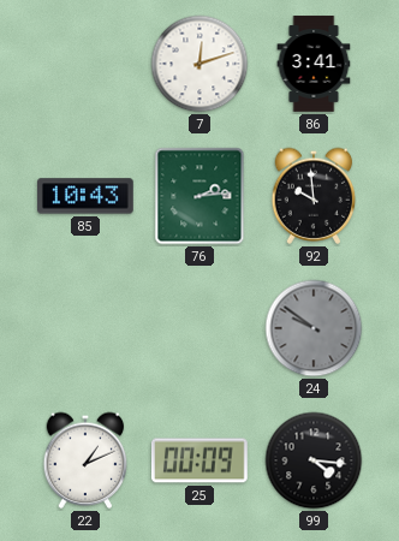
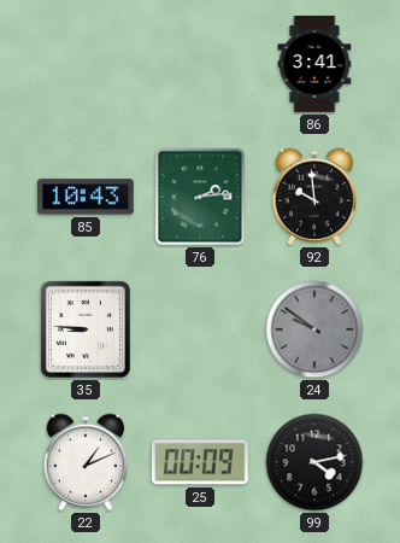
7: 12:12 -> none
35: none -> 8:46
99: 4:16 -> 4:13
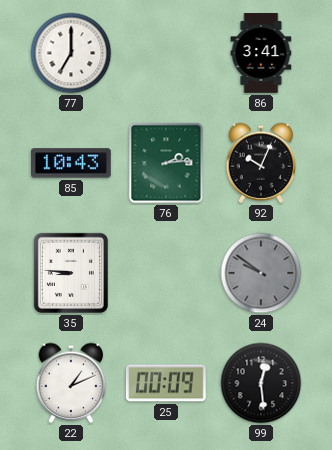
77: none -> 7:00
92: 9:59 -> 10:04
99: 4:13 -> 12:29
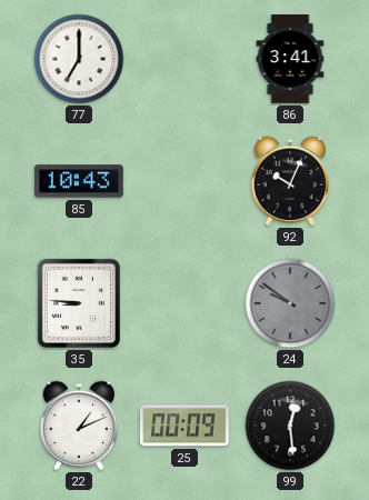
76: 2:14 -> none
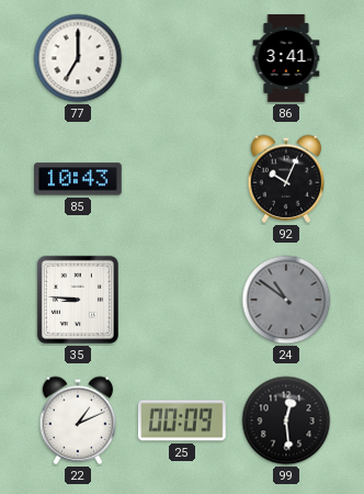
24: 9:51 -> 10:51
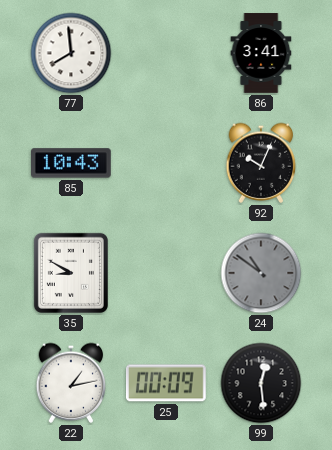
77: 7:00 -> 7:59
35: 8:46 -> 8:50
22: 1:11 -> 1:13
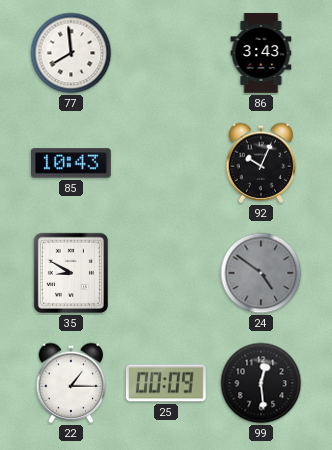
86: 3:41 -> 3:43
24: 10:51 -> 4:51
22: 1:13 -> 1:15
